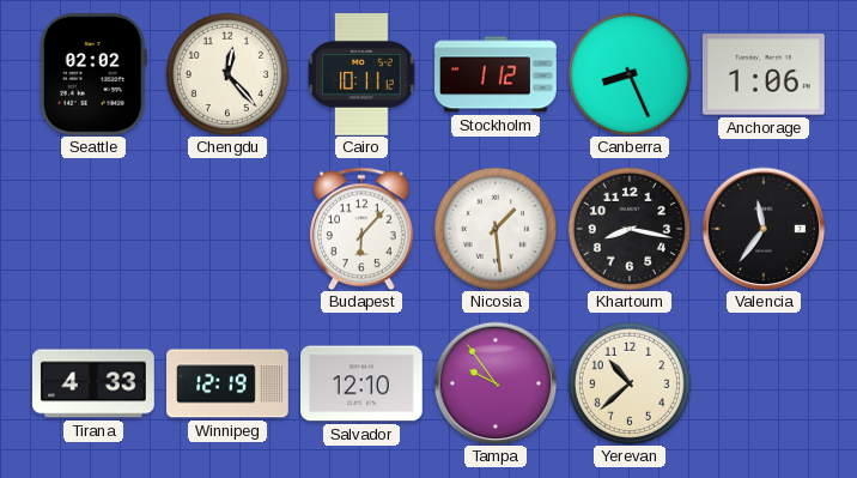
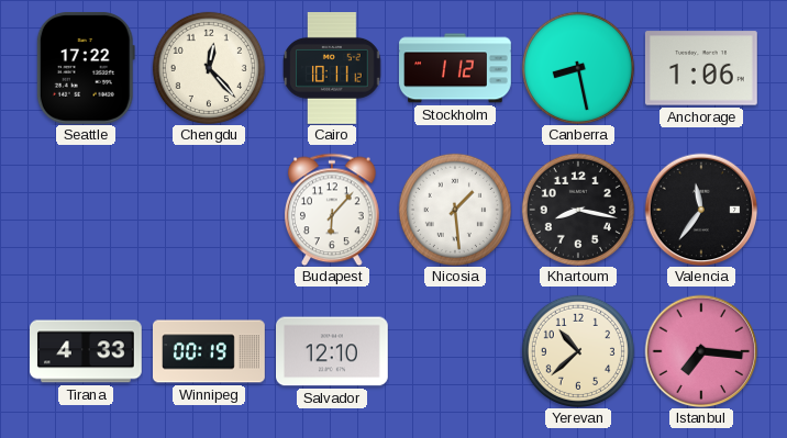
Seattle: 02:02 -> 17:22
Canberra: 8:26 -> 8:28
Winnipeg: 12:19 -> 00:19
Tampa: 9:54 -> none
Istanbul: none -> 7:16
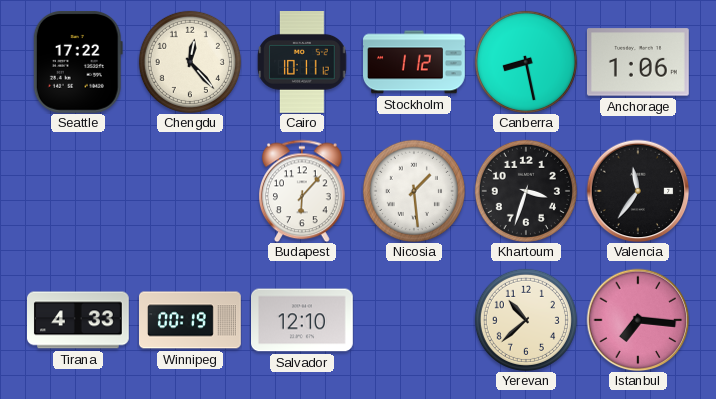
Khartoum: 8:17 -> 3:33
